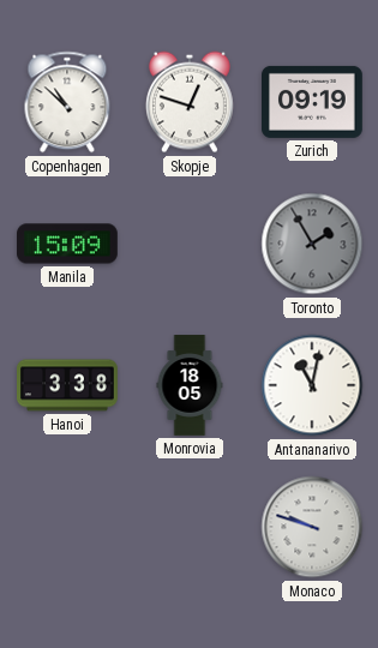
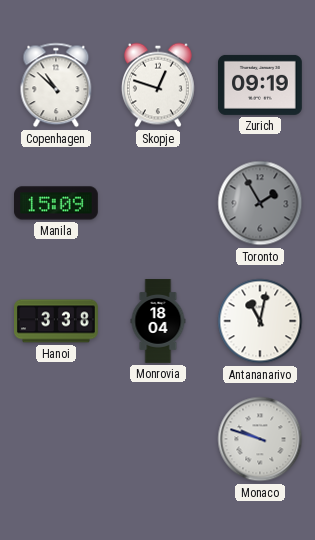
Monrovia: 18:05 -> 18:04
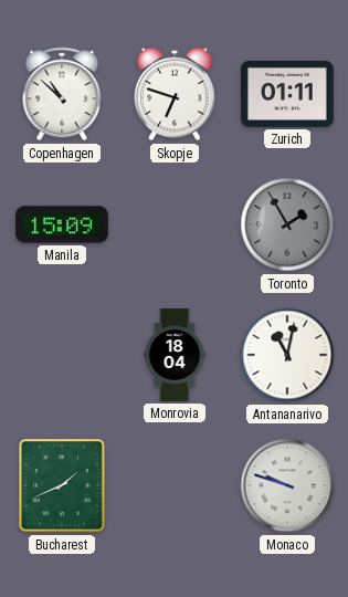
Skopje: 12:48 -> 6:48
Zurich: 09:19 -> 01:11
Hanoi: 3:38 -> none
Bucharest: none -> 1:41
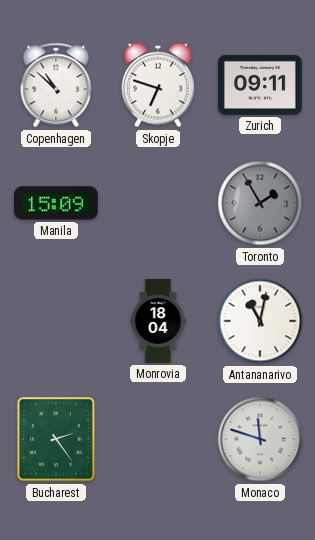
Zurich: 01:11 -> 09:11
Bucharest: 1:41 -> 2:24
Monaco: 9:48 -> 11:48
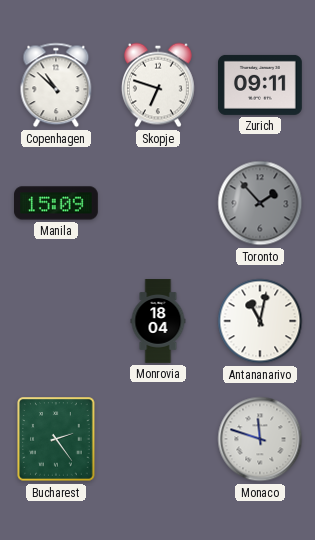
Toronto: 1:55 -> 1:53
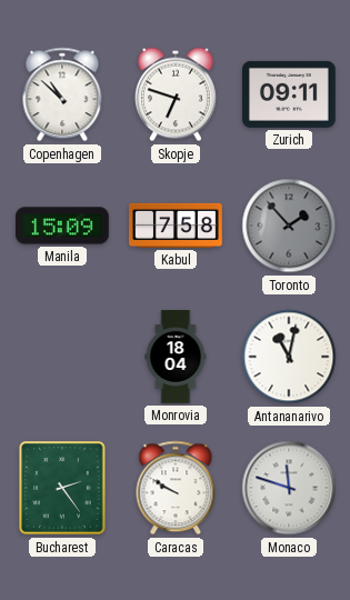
Kabul: none -> 7:58
Caracas: none -> 9:50
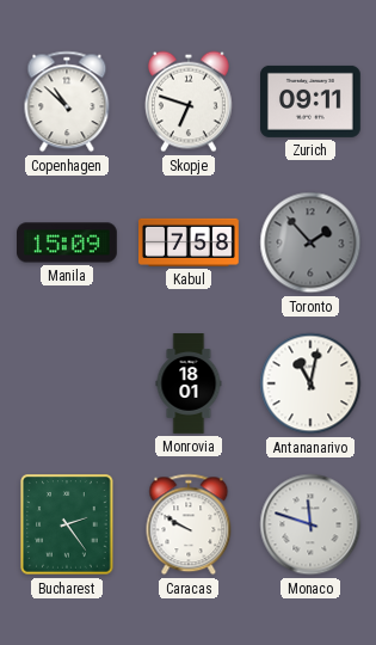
Monrovia: 18:04 -> 18:01
